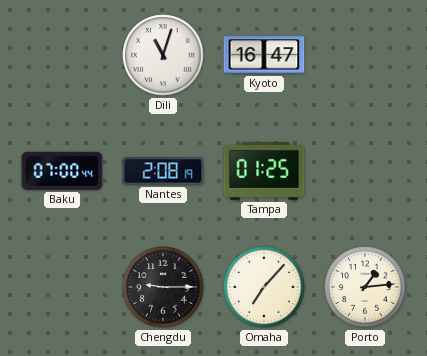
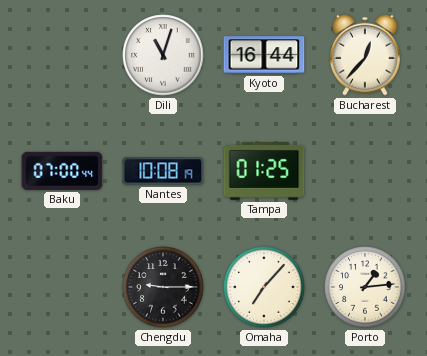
Kyoto: 16:47 -> 16:44
Bucharest: none -> 12:37
Nantes: 2:08 -> 10:08
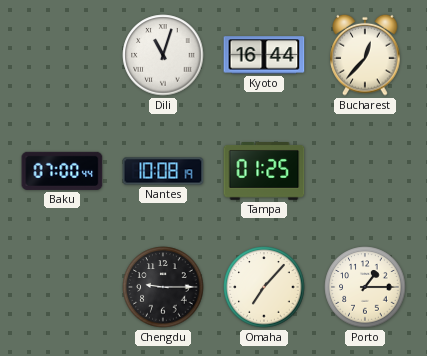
Porto: 1:14 -> 1:15
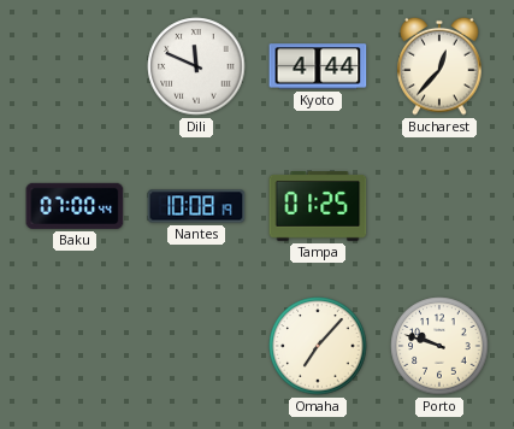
Dili: 11:03 -> 11:49
Kyoto: 16:44 -> 4:44
Chengdu: 9:15 -> none
Porto: 1:15 -> 9:48
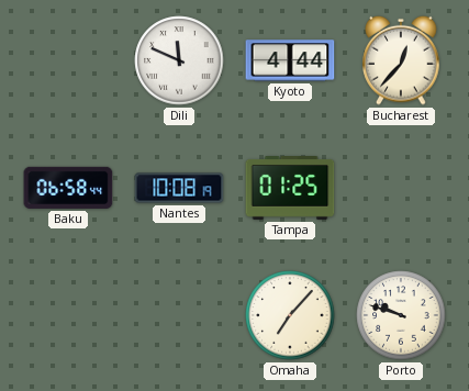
Baku: 07:00 -> 06:58
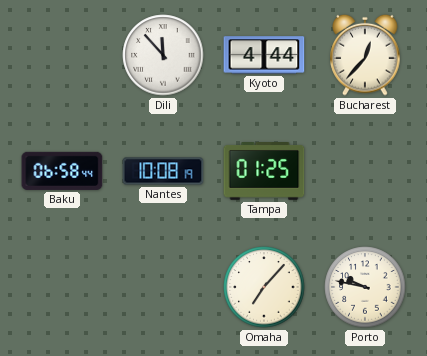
Dili: 11:49 -> 11:53
Porto: 9:48 -> 9:47
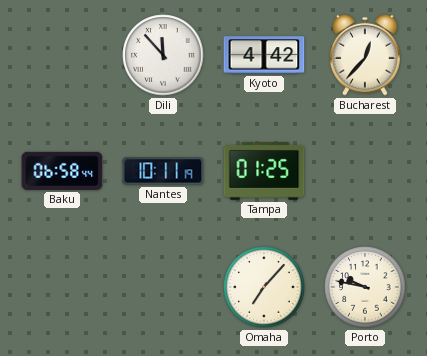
Kyoto: 4:44 -> 4:42
Nantes: 10:08 -> 10:11
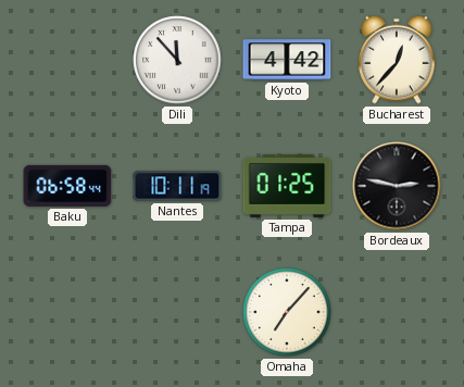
Bordeaux: none -> 2:47
Porto: 9:47 -> none
